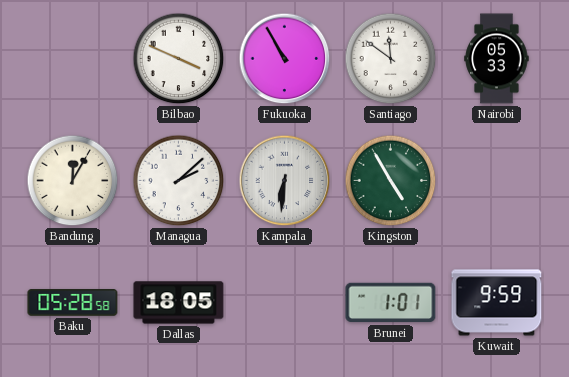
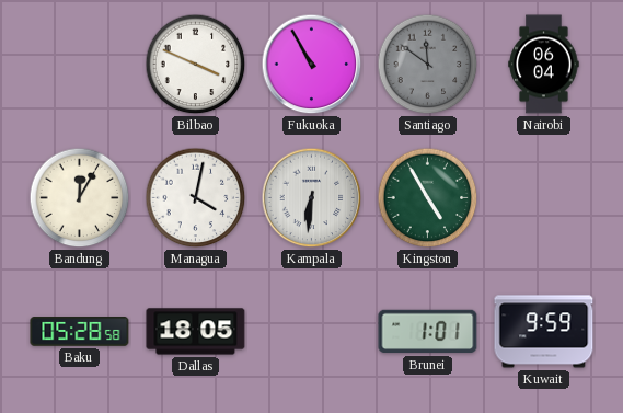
Santiago dial: white -> grey
Nairobi: 05:33 -> 06:04
Managua: 2:08 -> 4:02
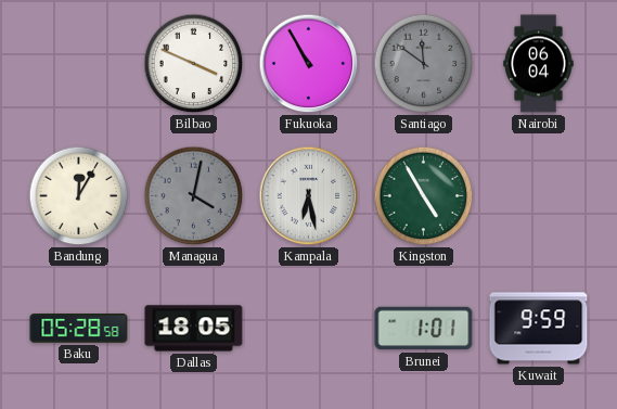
Managua dial: white -> grey
Kampala: 6:31 -> 6:28
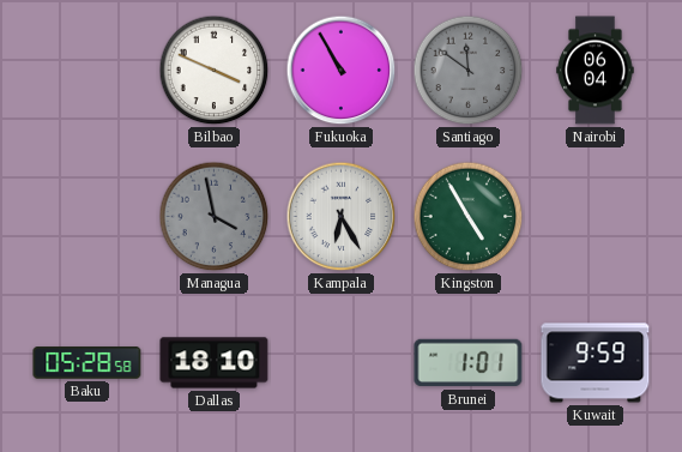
Bandung: 12:05 -> none
Managua: 4:02 -> 3:58
Kampala: 6:28 -> 6:25
Dallas: 18:05 -> 18:10
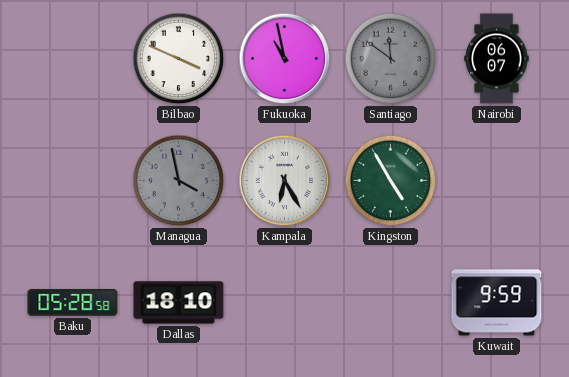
Fukuoka: 10:55 -> 10:58
Nairobi: 06:04 -> 06:07
Brunei: 1:01 -> none
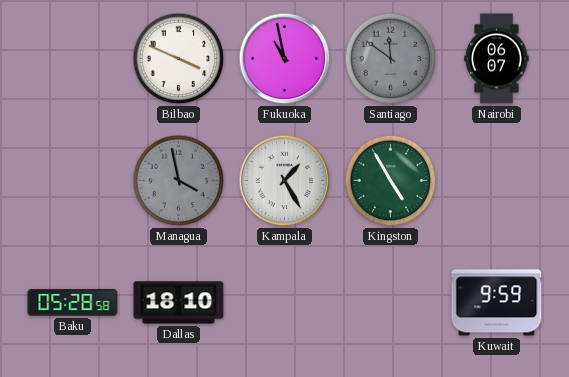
Kampala: 6:25 -> 1:25
